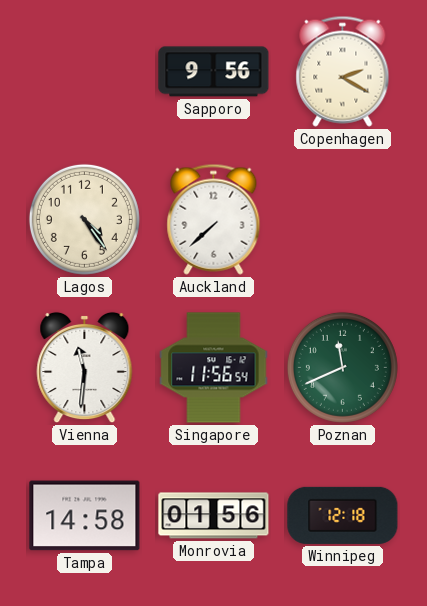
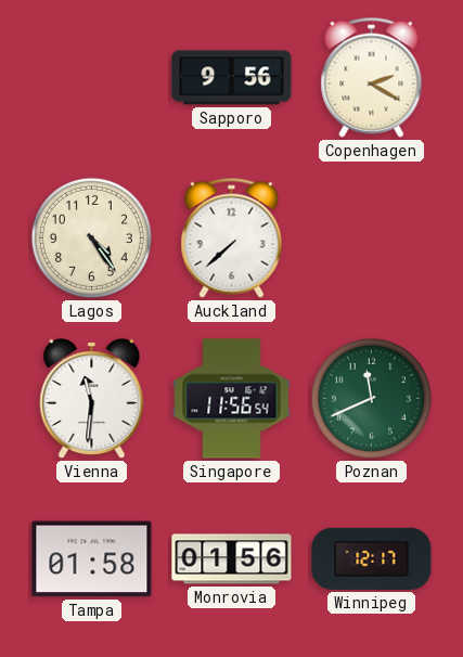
Tampa: 14:58 -> 01:58
Winnipeg: 12:18 -> 12:17
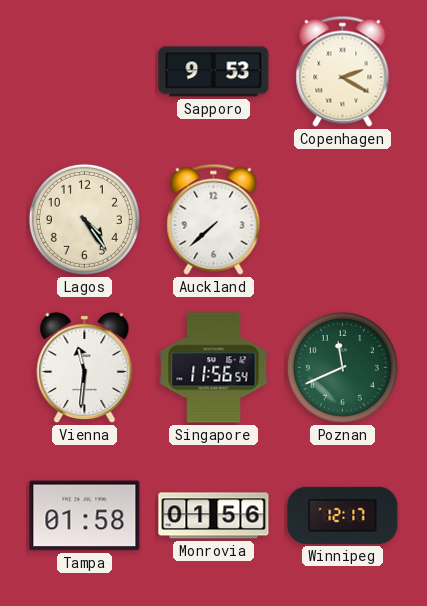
Sapporo: 9:56 -> 9:53
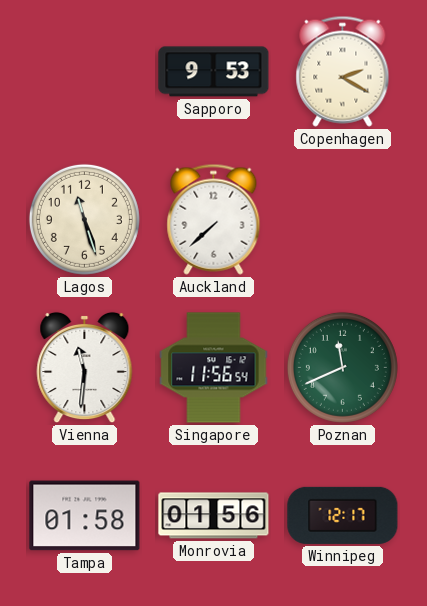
Lagos: 4:24 -> 11:27
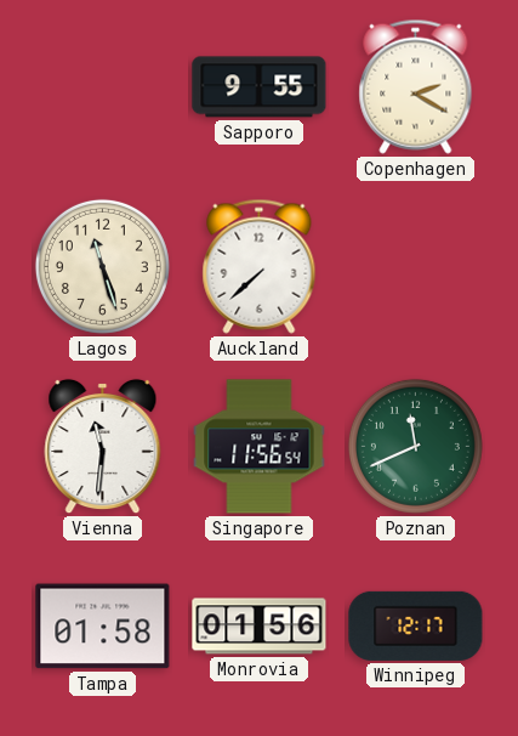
Sapporo: 9:53 -> 9:55
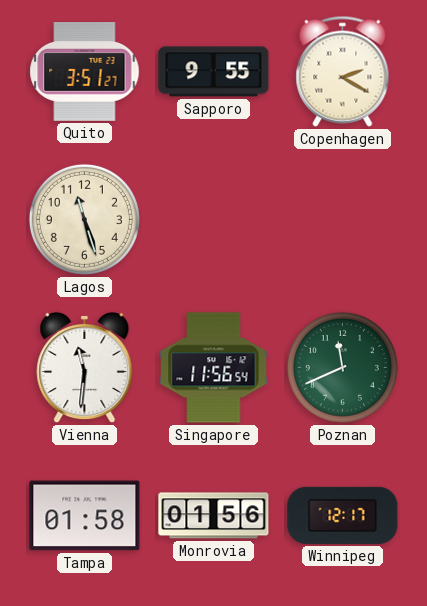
Quito: none -> 3:51
Auckland: 7:38 -> none
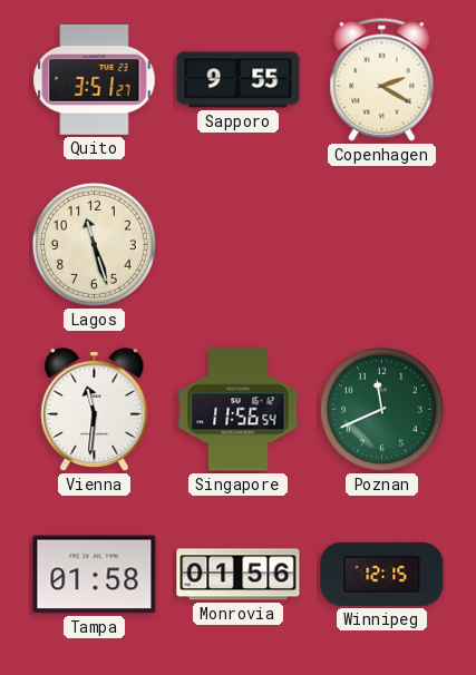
Winnipeg: 12:17 -> 12:15
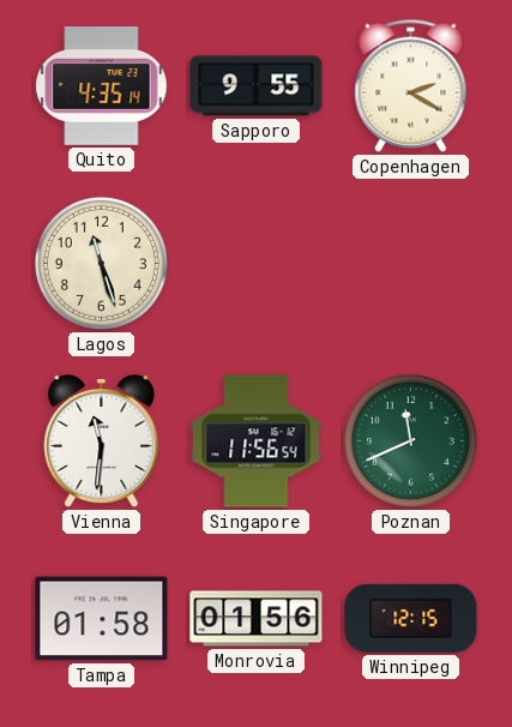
Quito: 3:51 -> 4:35
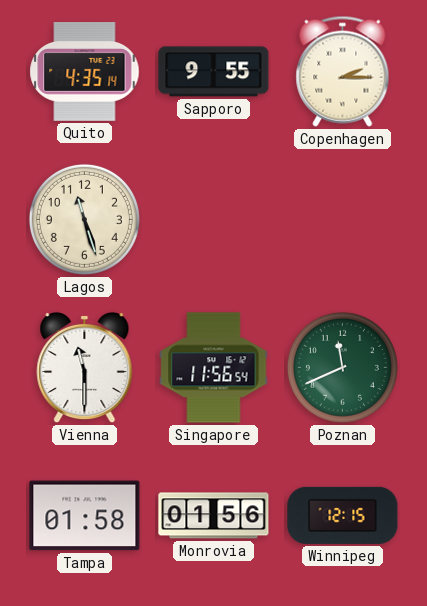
Copenhagen: 2:20 -> 2:15
Vienna: 11:31 -> 11:30
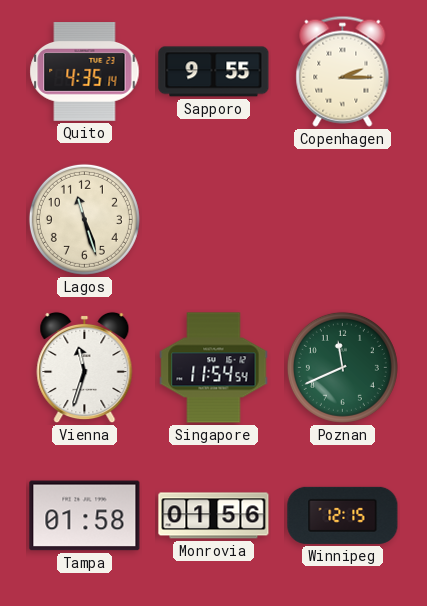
Vienna: 11:30 -> 11:33
Singapore: 11:56 -> 11:54
